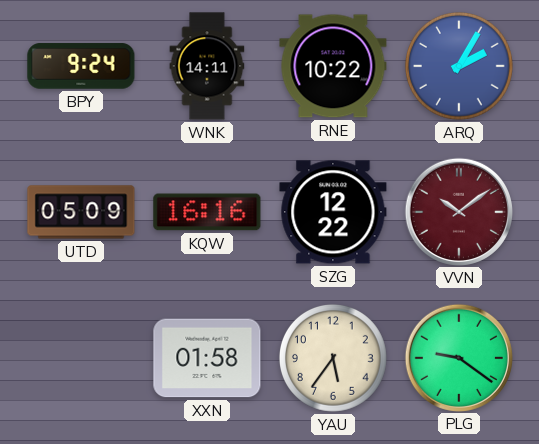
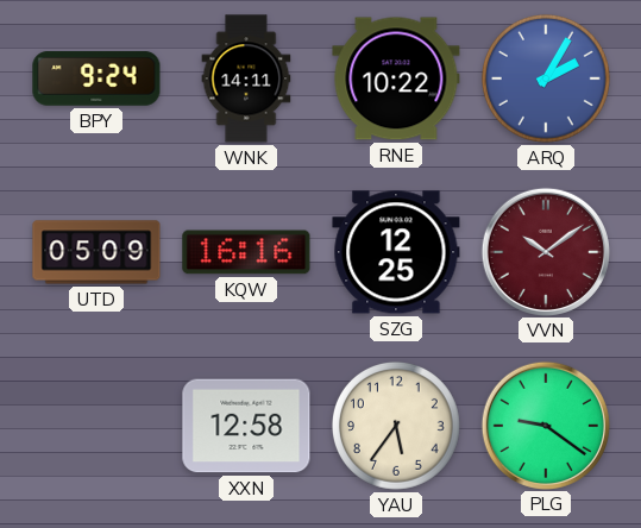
SZG: 12:22 -> 12:25
XXN: 01:58 -> 12:58
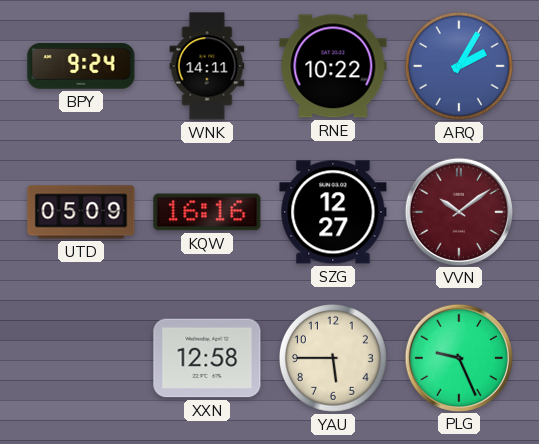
SZG: 12:25 -> 12:27
YAU: 5:36 -> 5:45
PLG: 9:21 -> 9:26
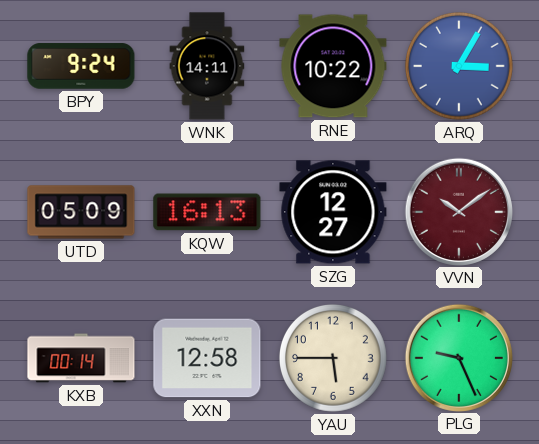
ARQ: 2:05 -> 3:05
KQW: 16:16 -> 16:13
KXB: none -> 00:14
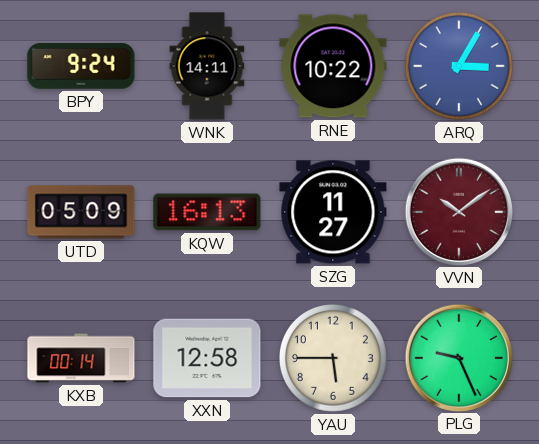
SZG: 12:27 -> 11:27
